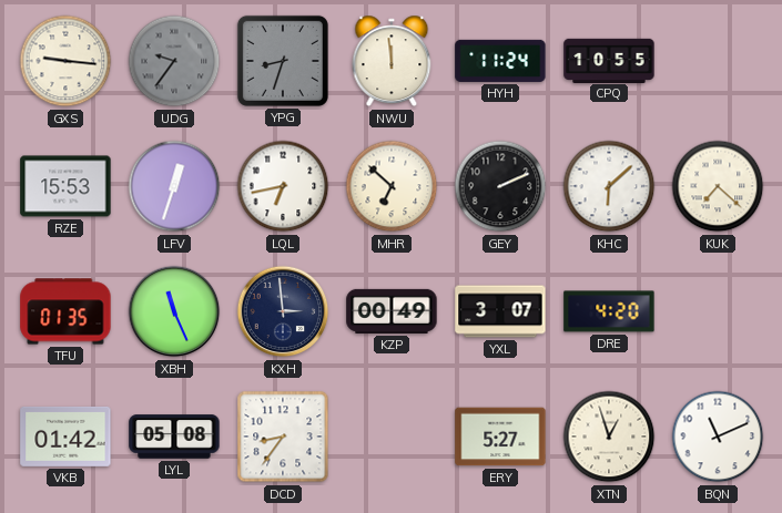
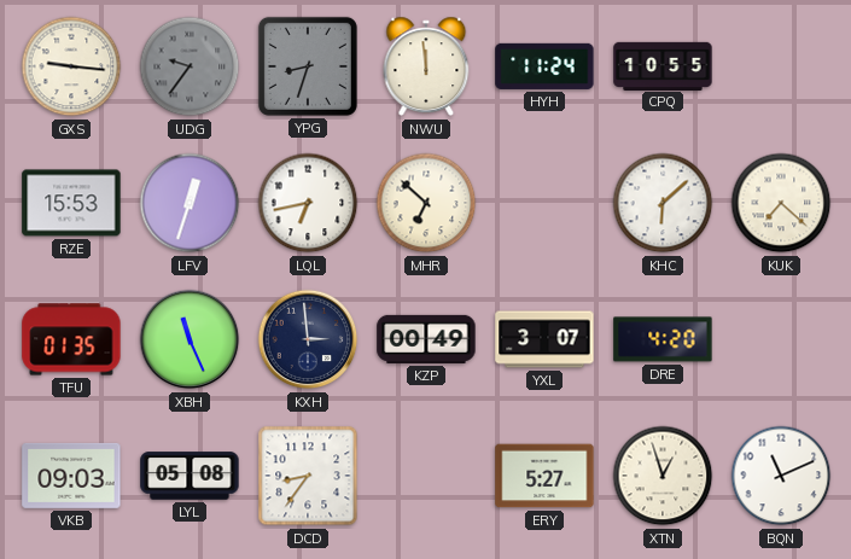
GEY: 2:11 -> none
VKB: 01:42 -> 09:03
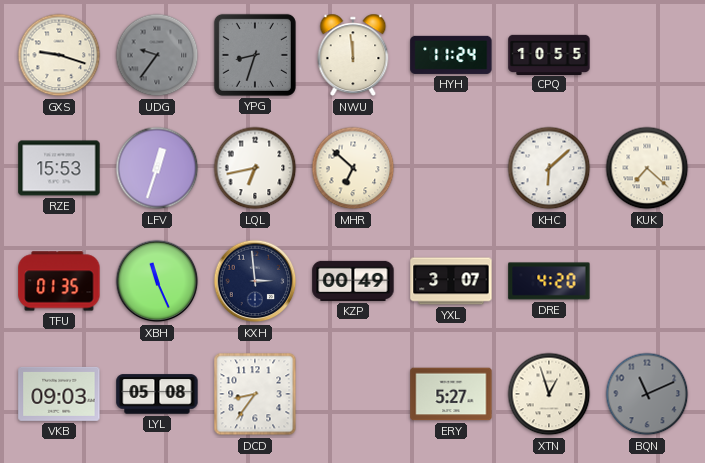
GXS: 9:16 -> 9:18
BQN dial: white -> grey
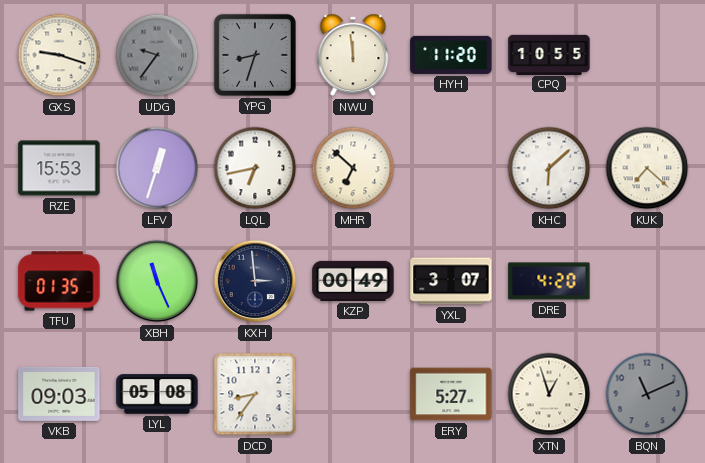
HYH: 11:24 -> 11:20
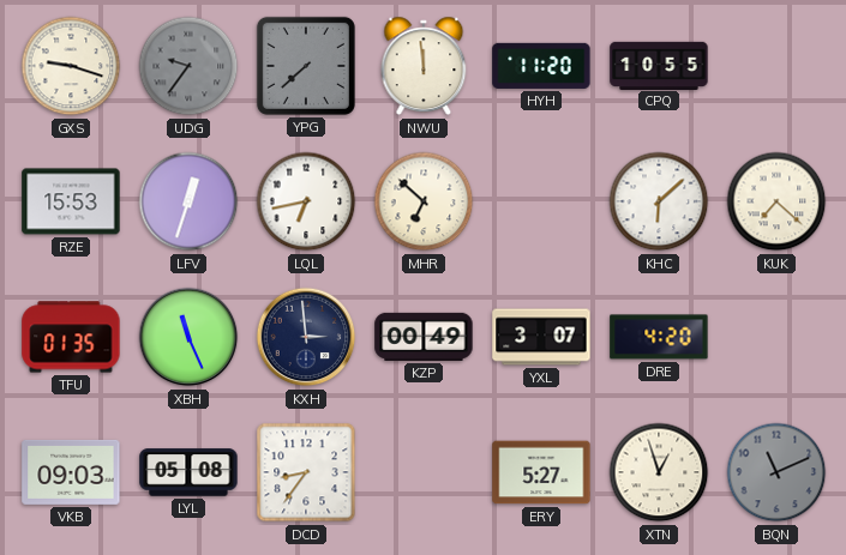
YPG: 8:33 -> 7:38
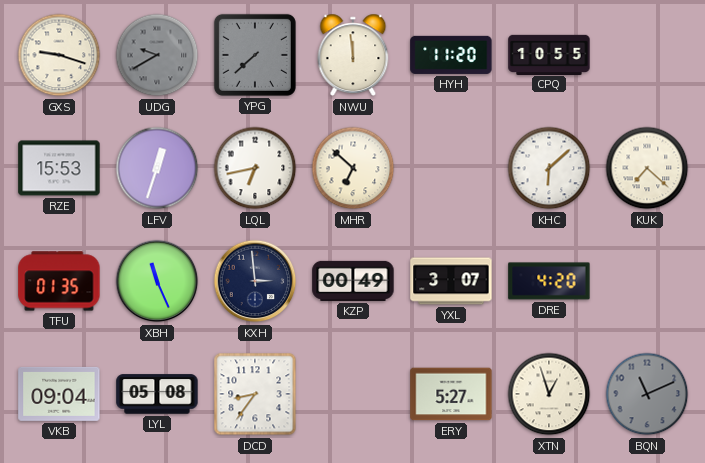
UDG: 9:36 -> 9:40
VKB: 09:03 -> 09:04
